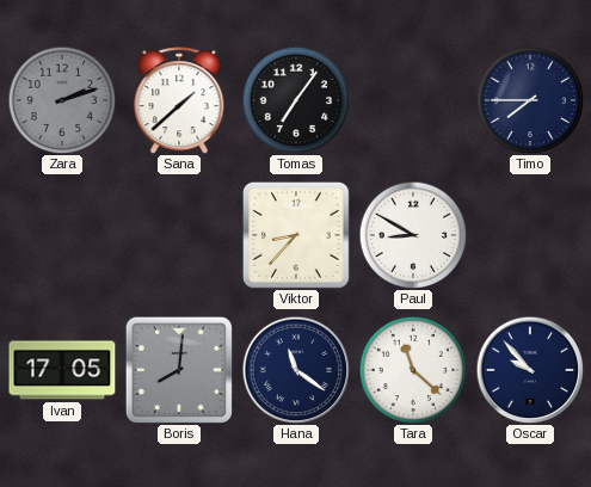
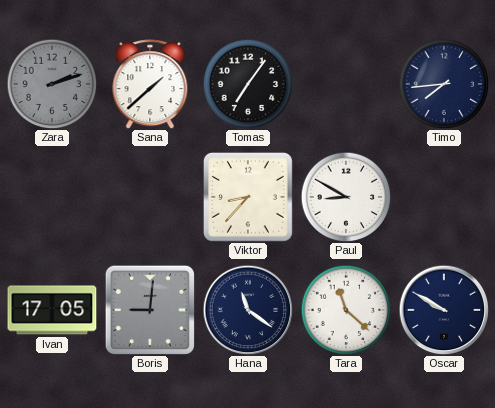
Timo: 7:45 -> 7:44
Boris: 8:01 -> 9:01
Oscar: 9:53 -> 9:50
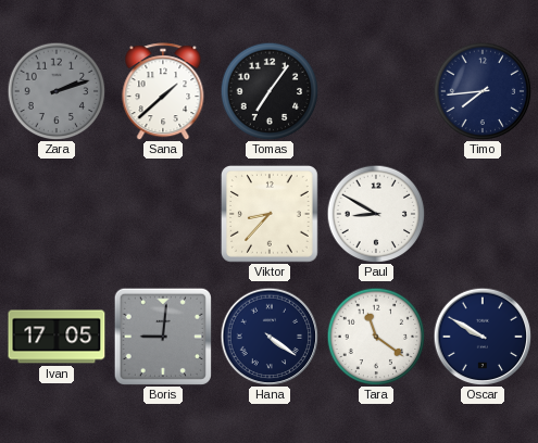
Hana: 11:21 -> 4:21
Tara: 11:22 -> 11:21
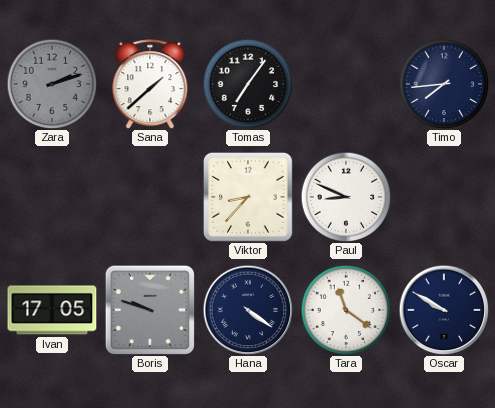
Paul: 8:50 -> 8:49
Boris: 9:01 -> 9:48
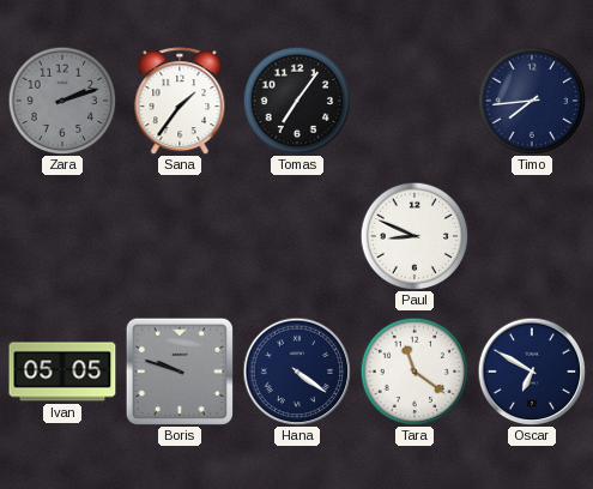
Sana: 1:38 -> 1:36
Viktor: 8:37 -> none
Ivan: 17:05 -> 05:05
Oscar: 9:50 -> 6:50
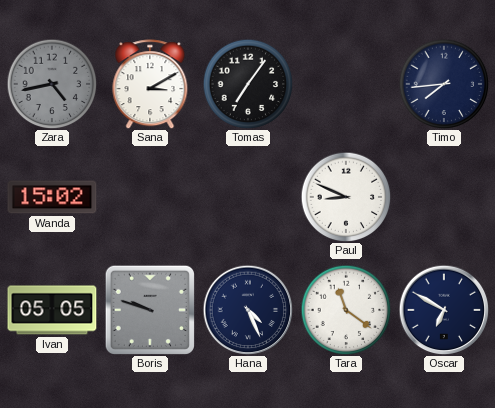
Zara: 2:12 -> 4:43
Sana: 1:36 -> 3:10
Wanda: none -> 15:02
Hana: 4:21 -> 4:26
